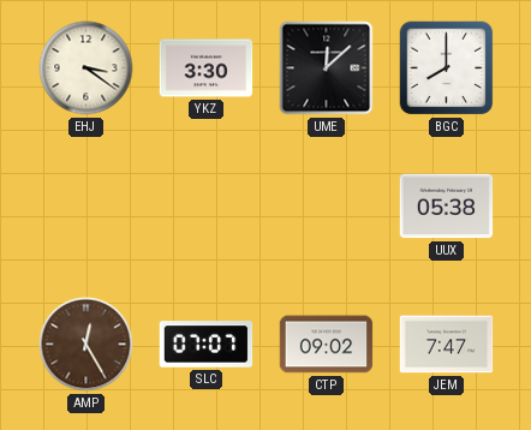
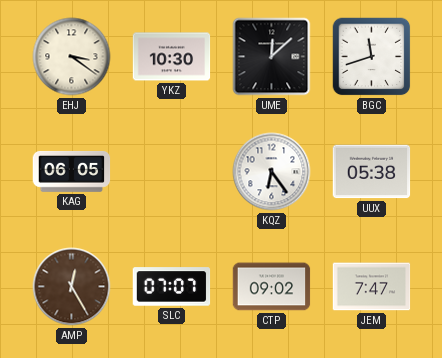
YKZ: 3:30 -> 10:30
BGC: 8:00 -> 11:42
KAG: none -> 06:05
KQZ: none -> 6:24
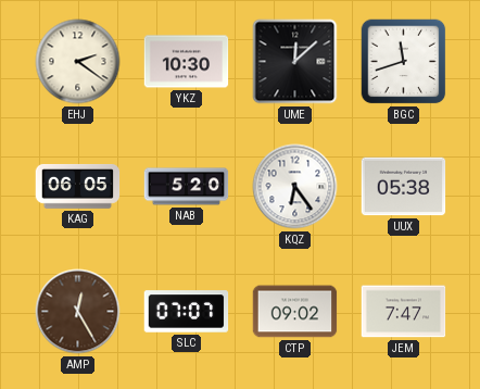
EHJ: 3:21 -> 2:21
NAB: none -> 5:20
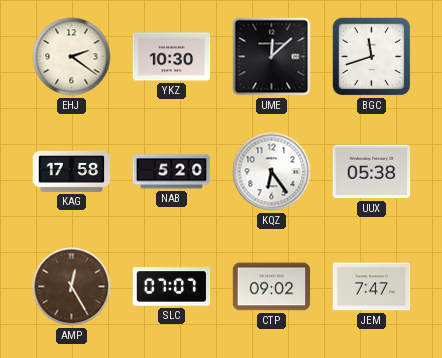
KAG: 06:05 -> 17:58
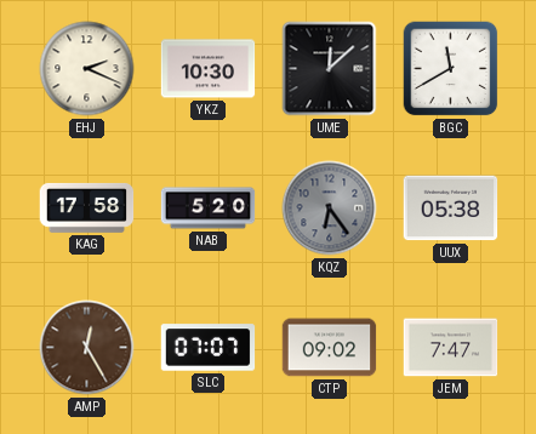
EHJ: 2:21 -> 2:19
BGC: 11:42 -> 11:40
KQZ dial: white -> grey
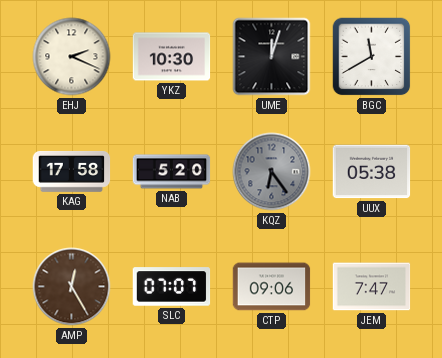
UME: 12:08 -> 12:03
CTP: 09:02 -> 09:06
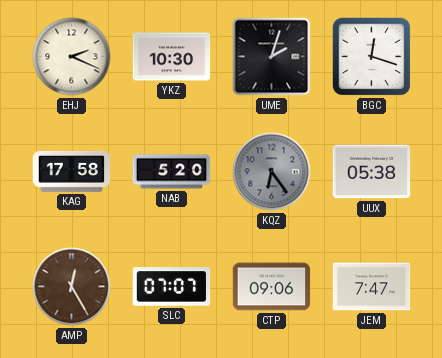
UME: 12:03 -> 2:03
BGC: 11:40 -> 12:18
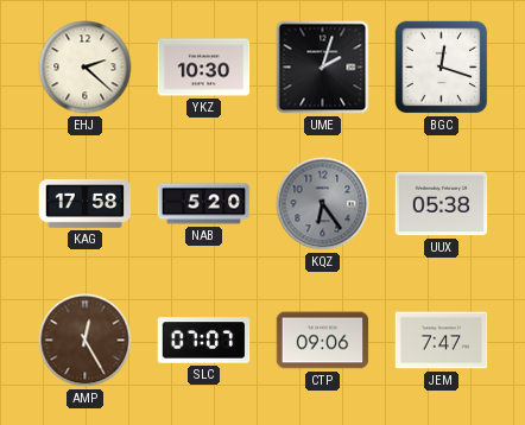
EHJ: 2:19 -> 2:22
